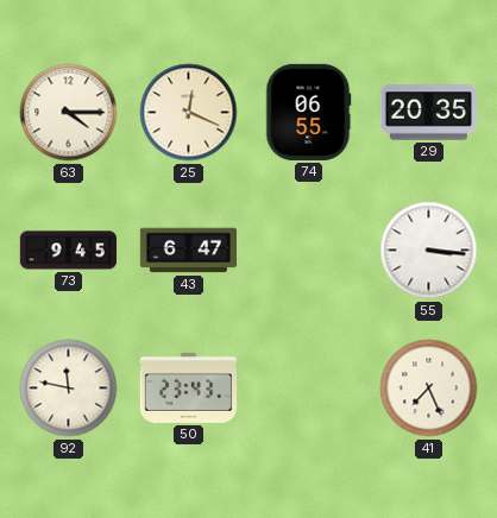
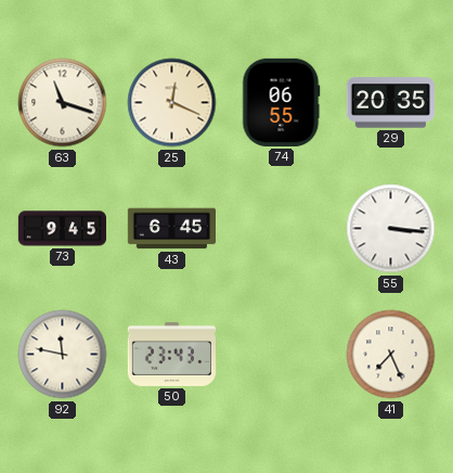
63: 4:15 -> 11:18
43: 6:47 -> 6:45
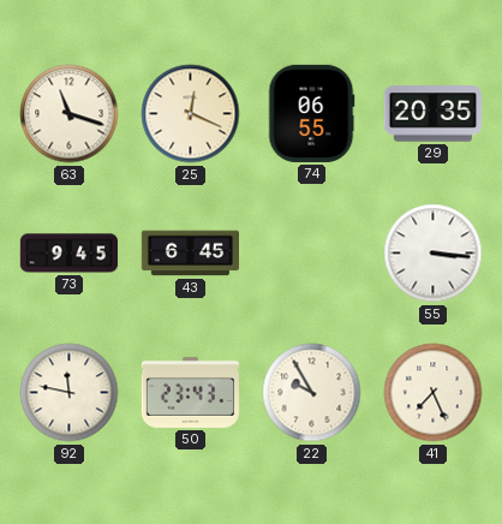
22: none -> 9:55
